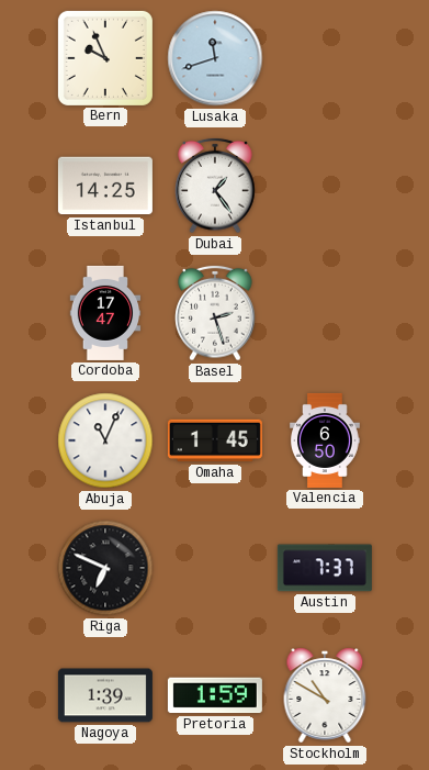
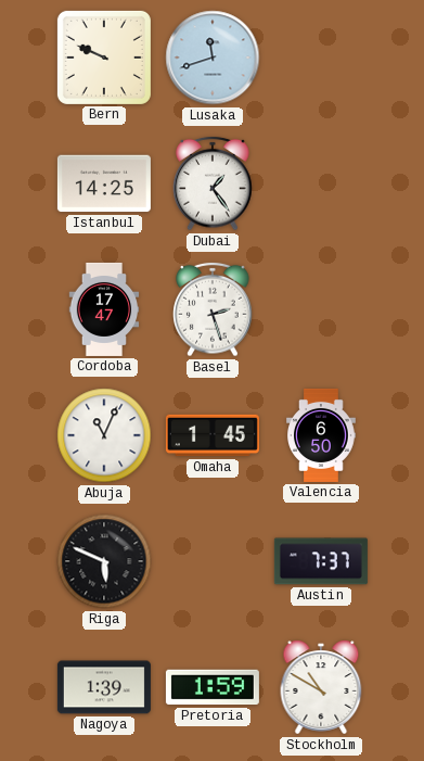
Bern: 9:56 -> 9:49
Riga: 6:49 -> 5:49
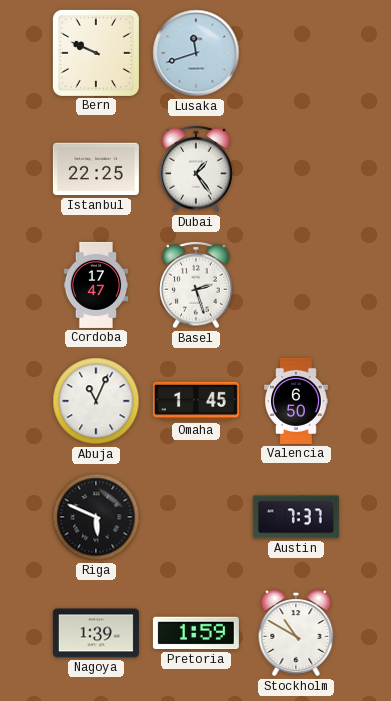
Istanbul: 14:25 -> 22:25
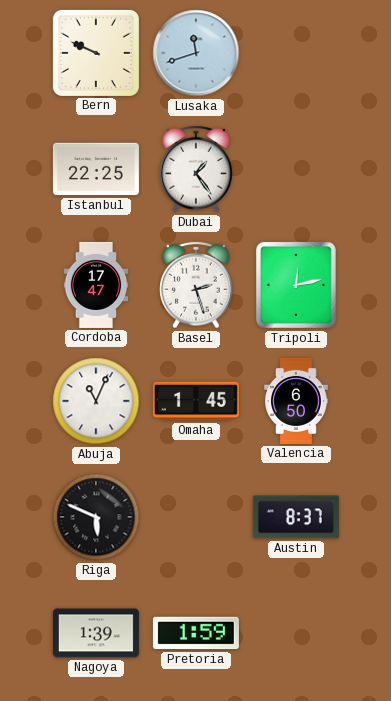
Tripoli: none -> 12:13
Austin: 7:37 -> 8:37
Stockholm: 10:50 -> none
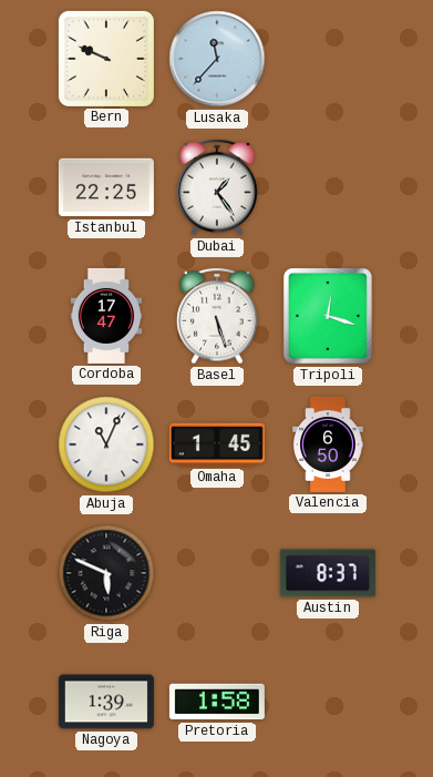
Lusaka: 11:42 -> 11:37
Basel: 2:27 -> 5:27
Tripoli: 12:13 -> 12:18
Pretoria: 1:59 -> 1:58
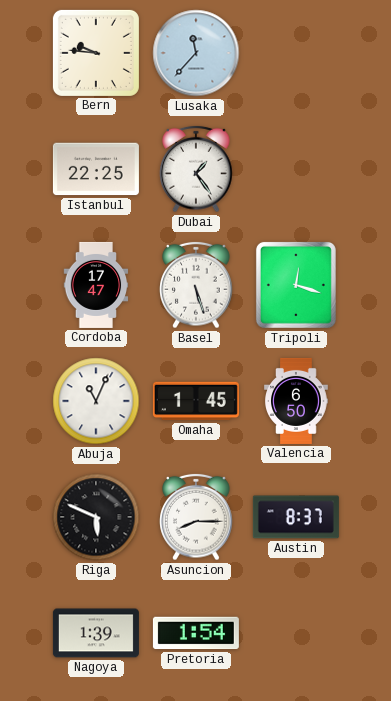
Bern: 9:49 -> 9:46
Asuncion: none -> 8:15
Pretoria: 1:58 -> 1:54
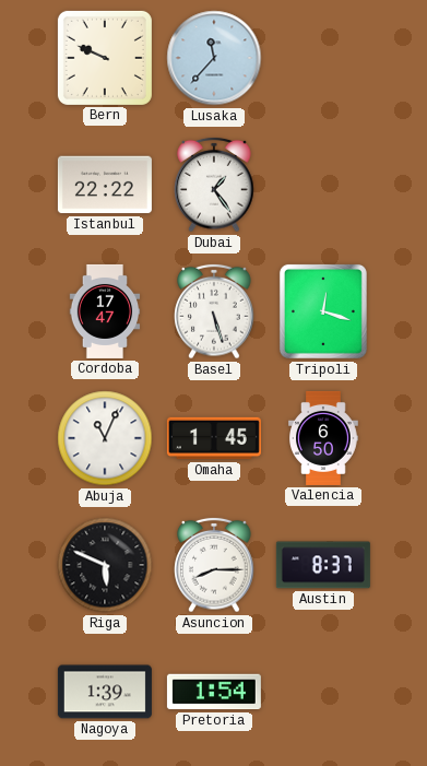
Bern: 9:46 -> 9:49
Istanbul: 22:25 -> 22:22
